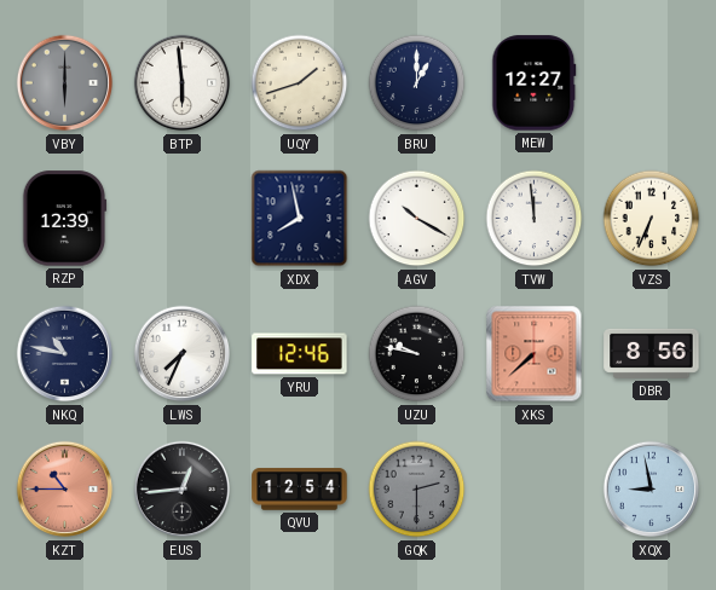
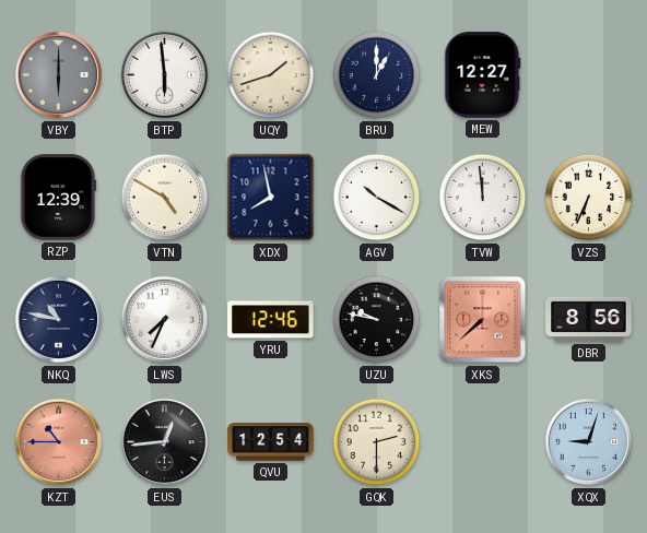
VTN: none -> 4:50
GQK dial: grey -> cream
XQX: 8:58 -> 9:03
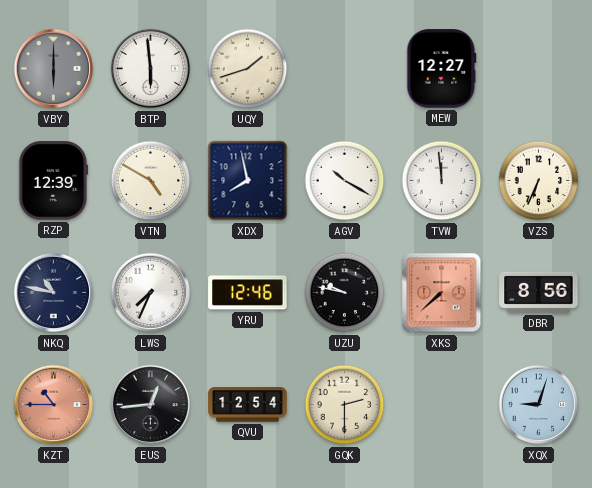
BRU: 1:00 -> none
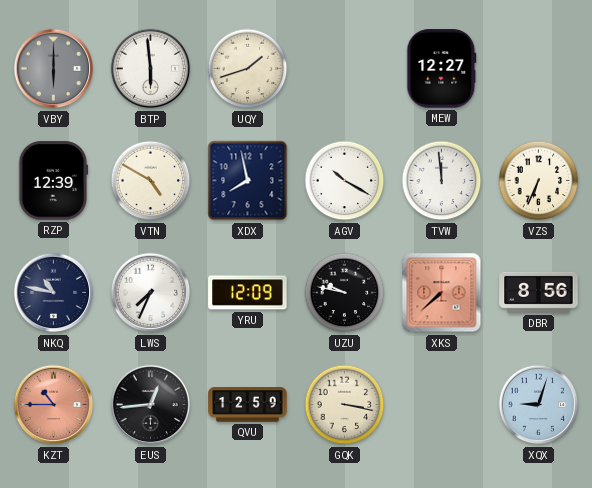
YRU: 12:46 -> 12:09
QVU: 12:54 -> 12:59
GQK: 2:30 -> 3:17
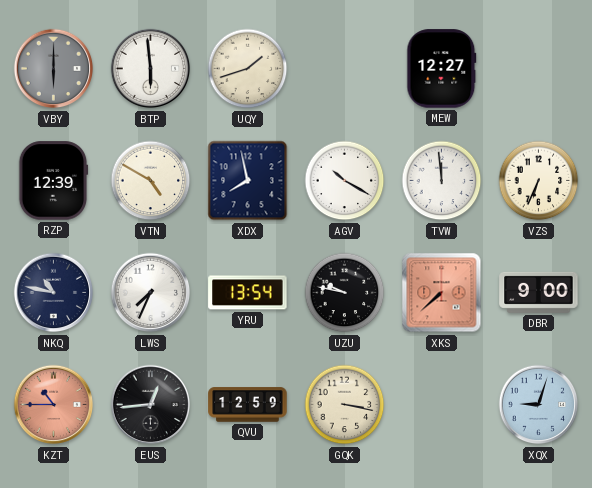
YRU: 12:09 -> 13:54
DBR: 8:56 -> 9:00
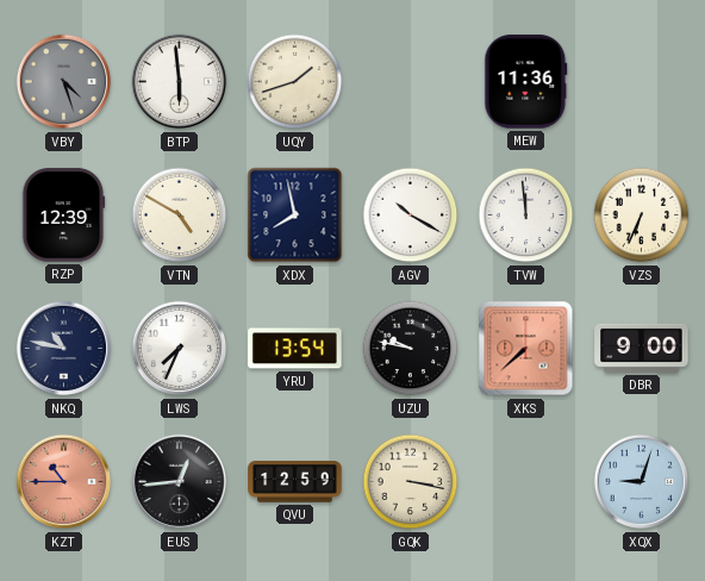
VBY: 6:00 -> 4:27
MEW: 12:27 -> 11:36
